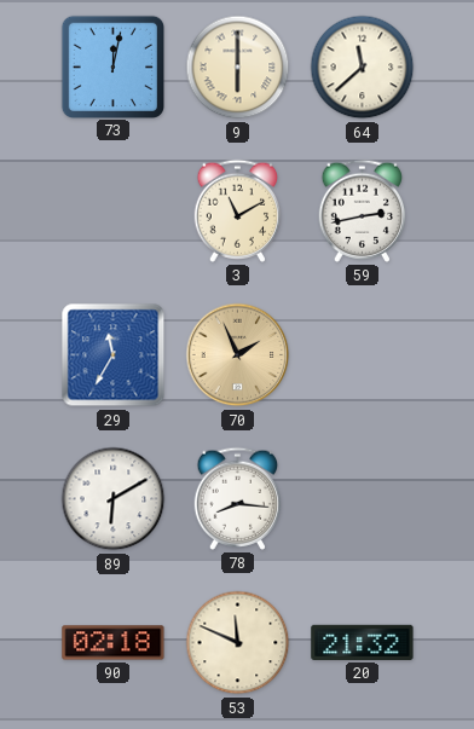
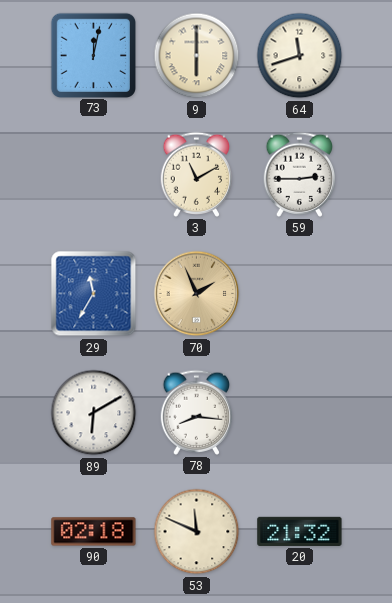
64: 11:38 -> 11:42
59: 2:43 -> 2:45
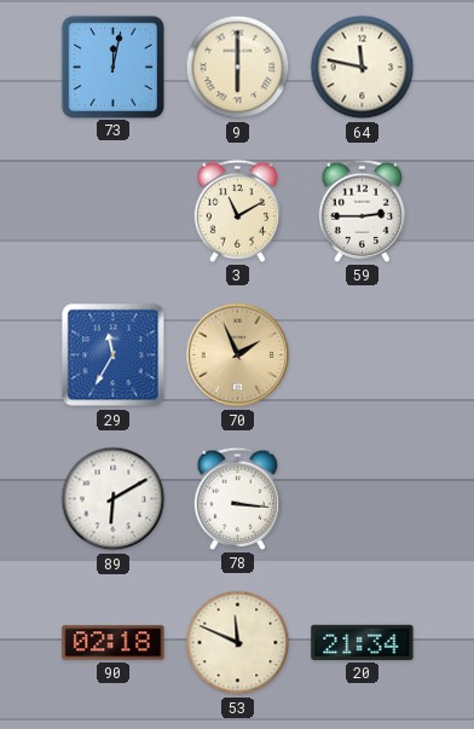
64: 11:42 -> 11:47
78: 8:16 -> 3:16
20: 21:32 -> 21:34
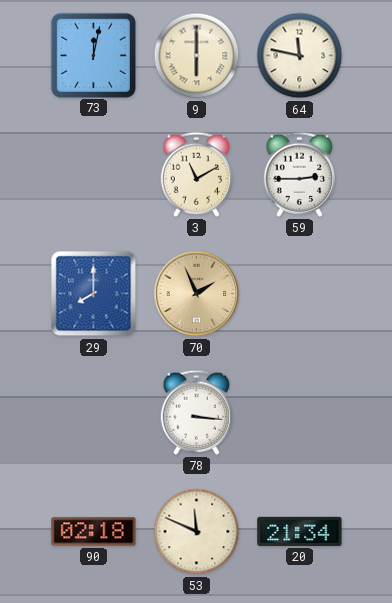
29: 11:35 -> 8:00
89: 6:10 -> none
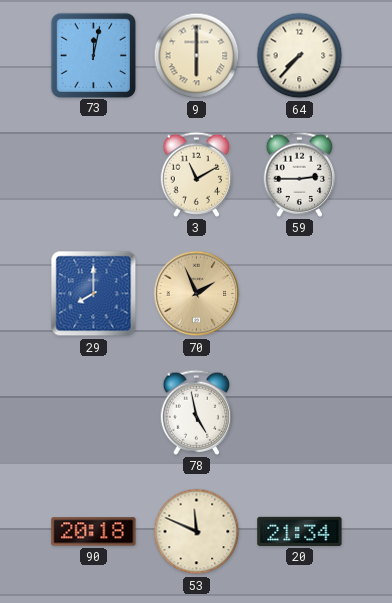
64: 11:47 -> 7:37
78: 3:16 -> 4:58
90: 02:18 -> 20:18
